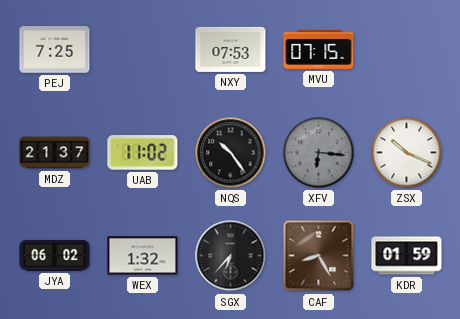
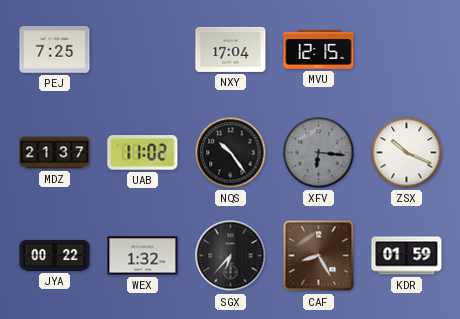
NXY: 07:53 -> 17:04
MVU: 07:15 -> 12:15
JYA: 06:02 -> 00:22
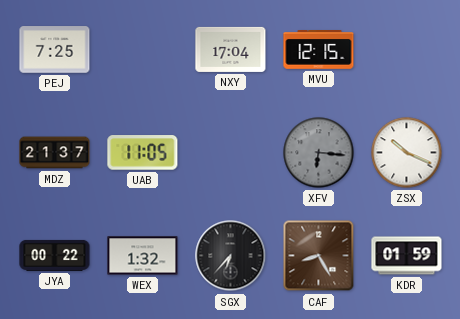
UAB: 11:02 -> 11:05
NQS: 10:24 -> none
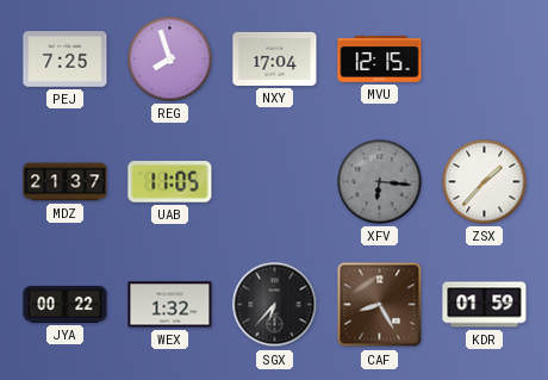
REG: none -> 7:57
ZSX: 10:19 -> 1:37
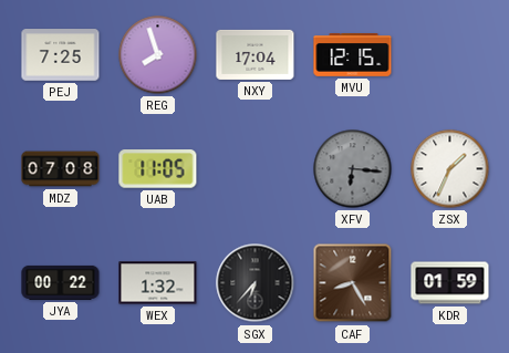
MDZ: 21:37 -> 07:08
ZSX: 1:37 -> 1:34
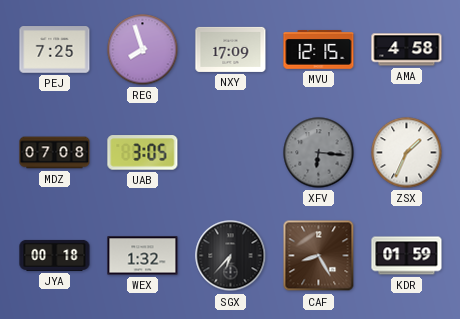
NXY: 17:04 -> 17:09
AMA: none -> 4:58
UAB: 11:05 -> 3:05
JYA: 00:22 -> 00:18
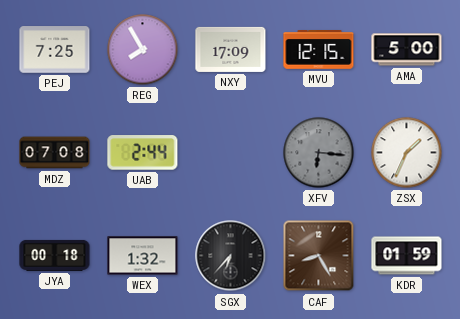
REG: 7:57 -> 7:55
AMA: 4:58 -> 5:00
UAB: 3:05 -> 2:44
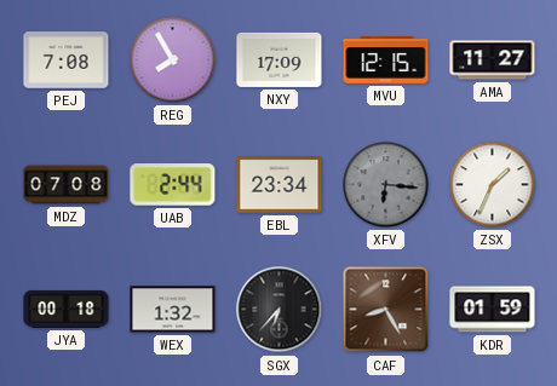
PEJ: 7:25 -> 7:08
AMA: 5:00 -> 11:27
EBL: none -> 23:34
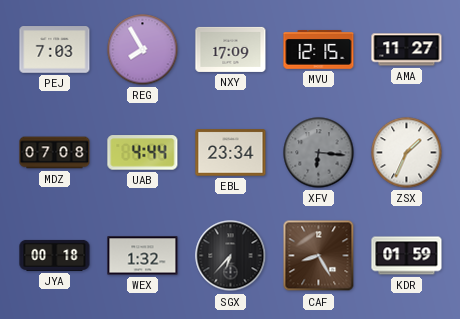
PEJ: 7:08 -> 7:03
UAB: 2:44 -> 4:44
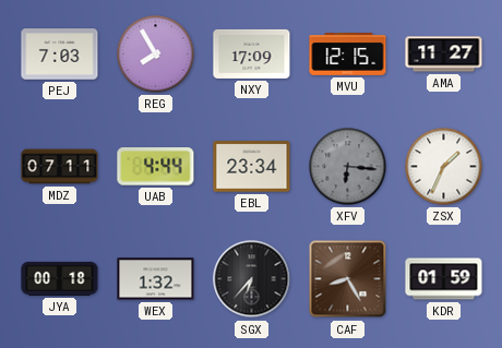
MDZ: 07:08 -> 07:11
